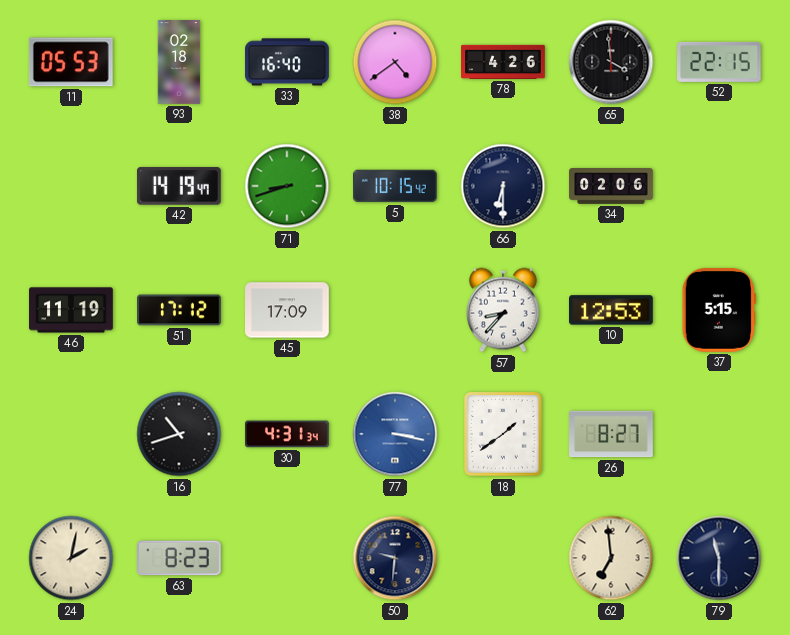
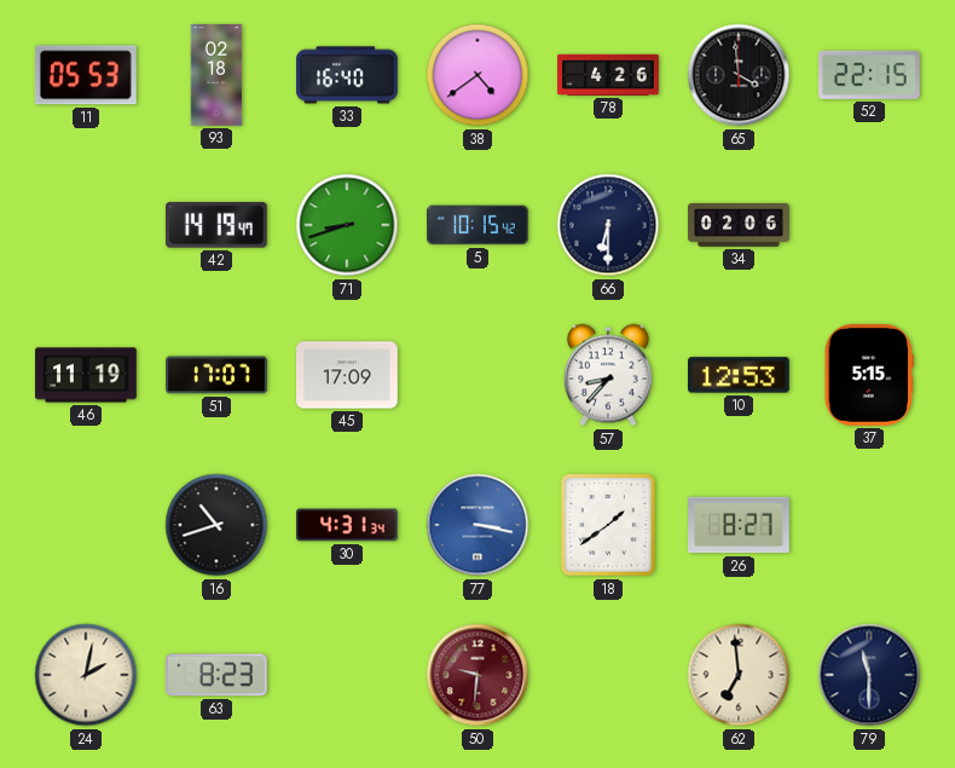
51: 17:12 -> 17:07
50 dial: navy -> burgundy
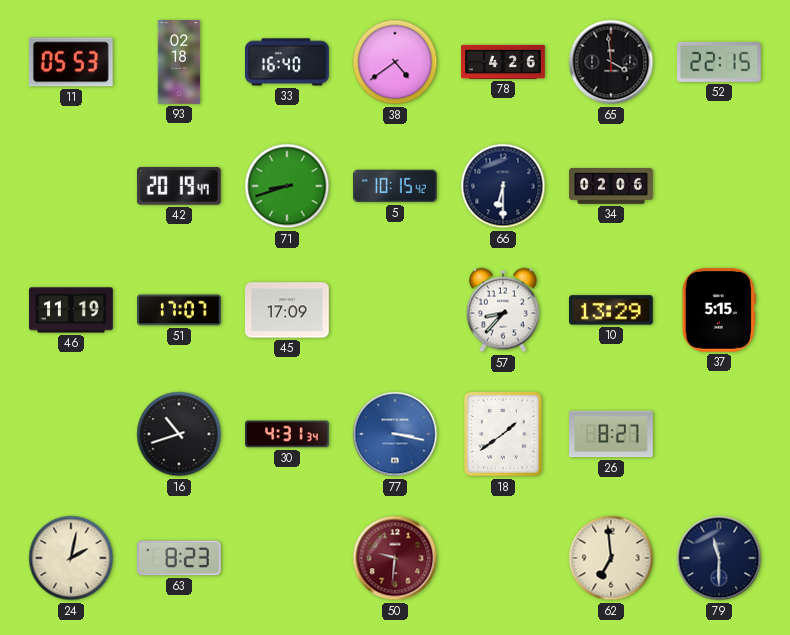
42: 14:19 -> 20:19
10: 12:53 -> 13:29
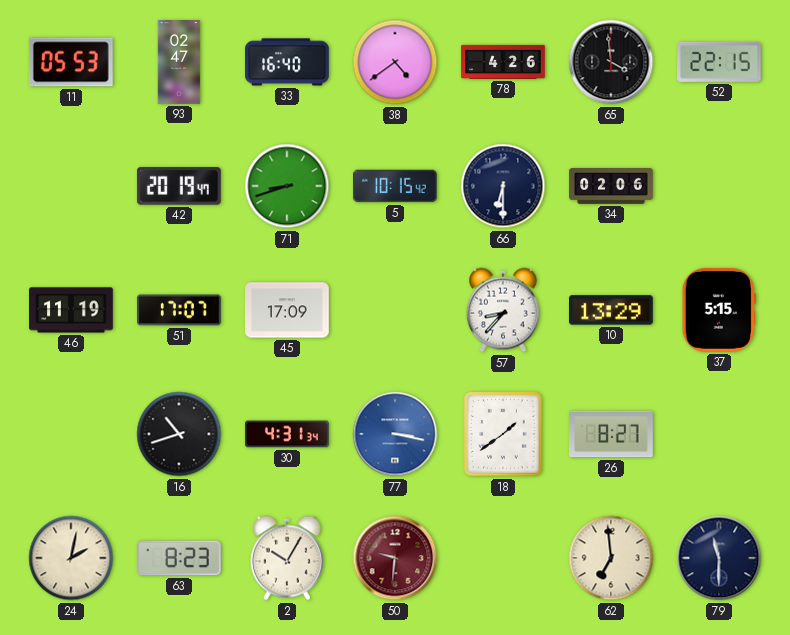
93: 02:18 -> 02:47
2: none -> 10:05
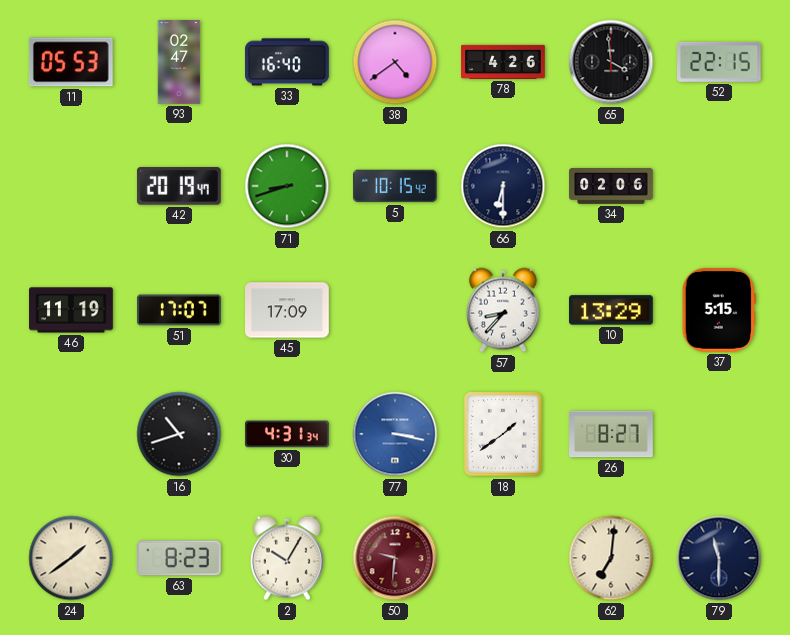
24: 2:02 -> 1:39
62: 6:59 -> 7:01
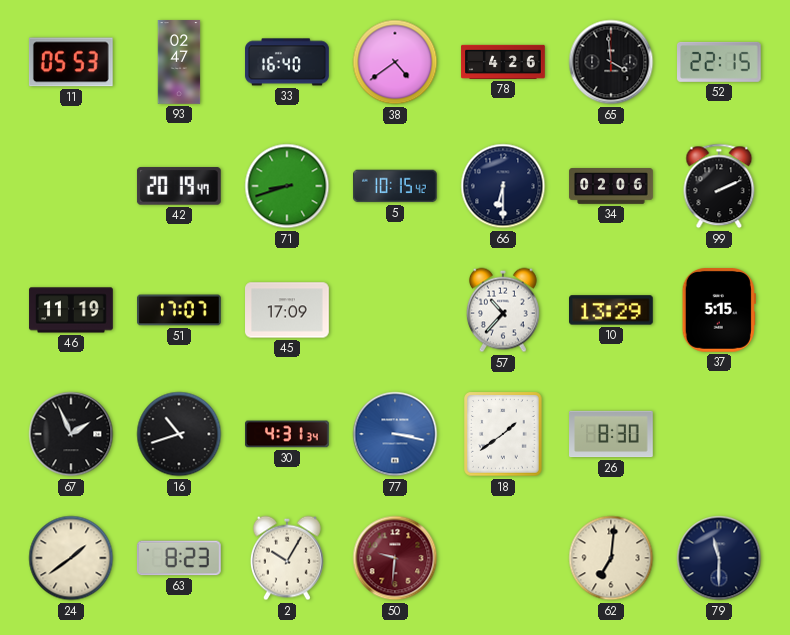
99: none -> 2:11
57: 8:37 -> 10:37
67: none -> 1:56
26: 8:27 -> 8:30
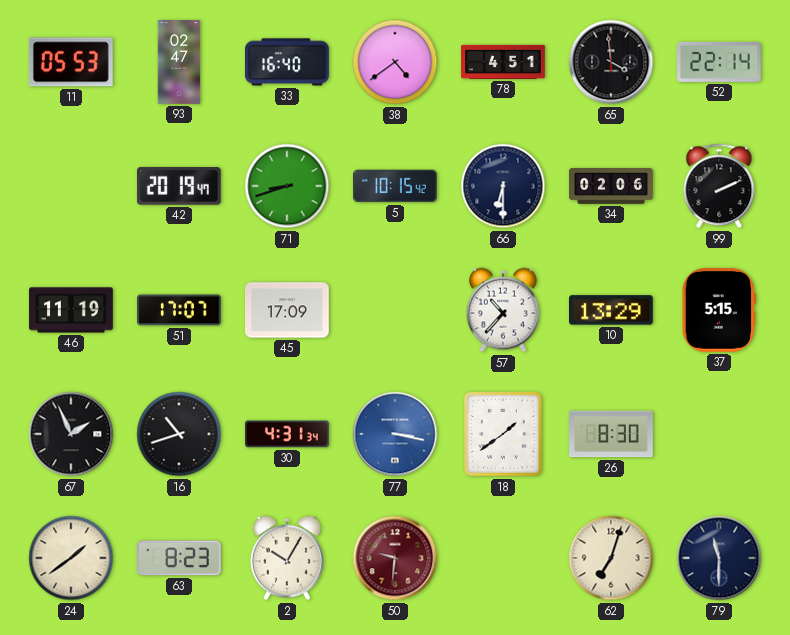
78: 4:26 -> 4:51
52: 22:15 -> 22:14
62: 7:01 -> 7:03
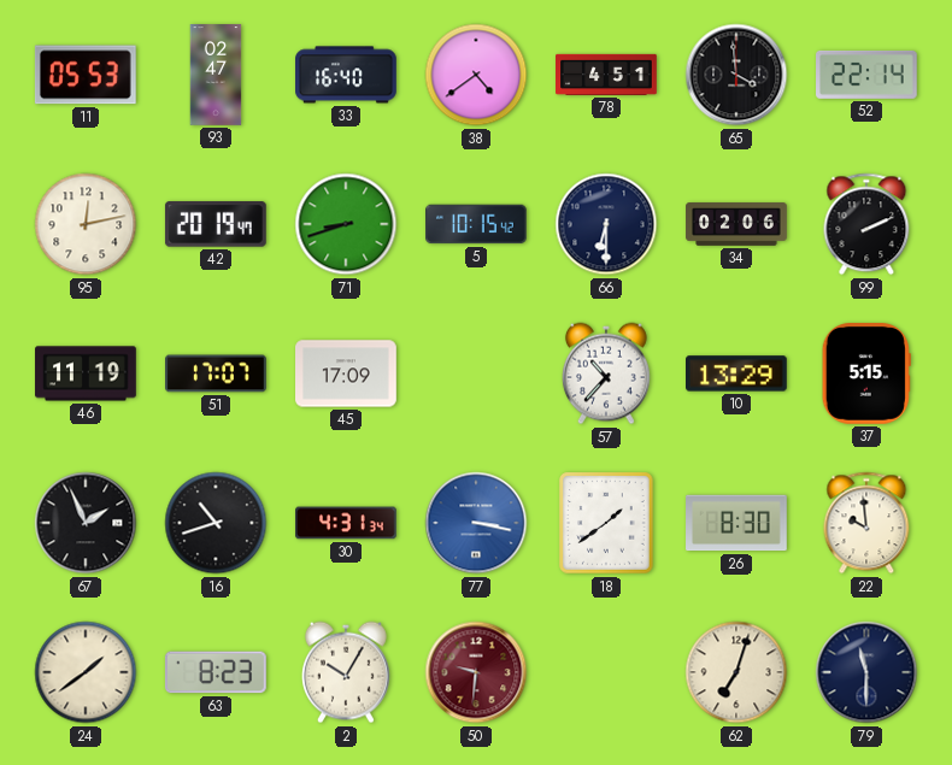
95: none -> 12:13
22: none -> 9:59
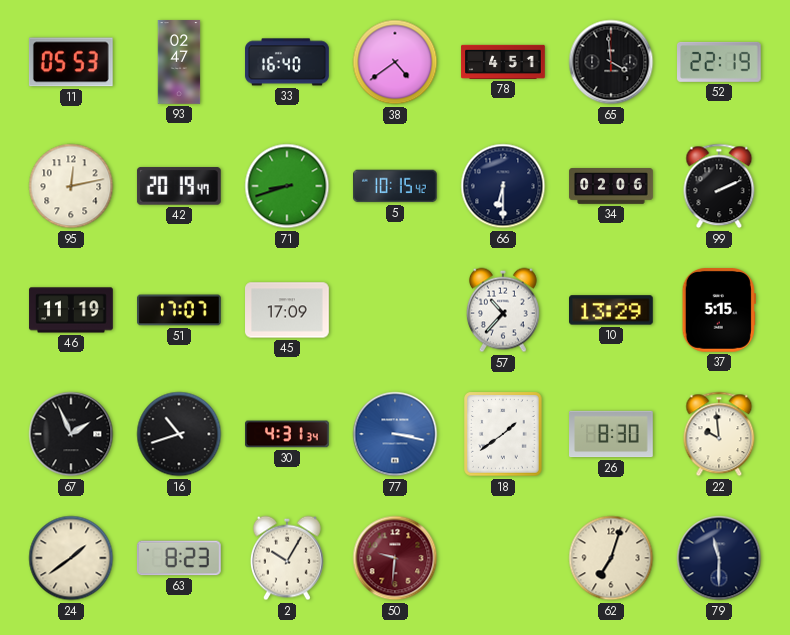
52: 22:14 -> 22:19
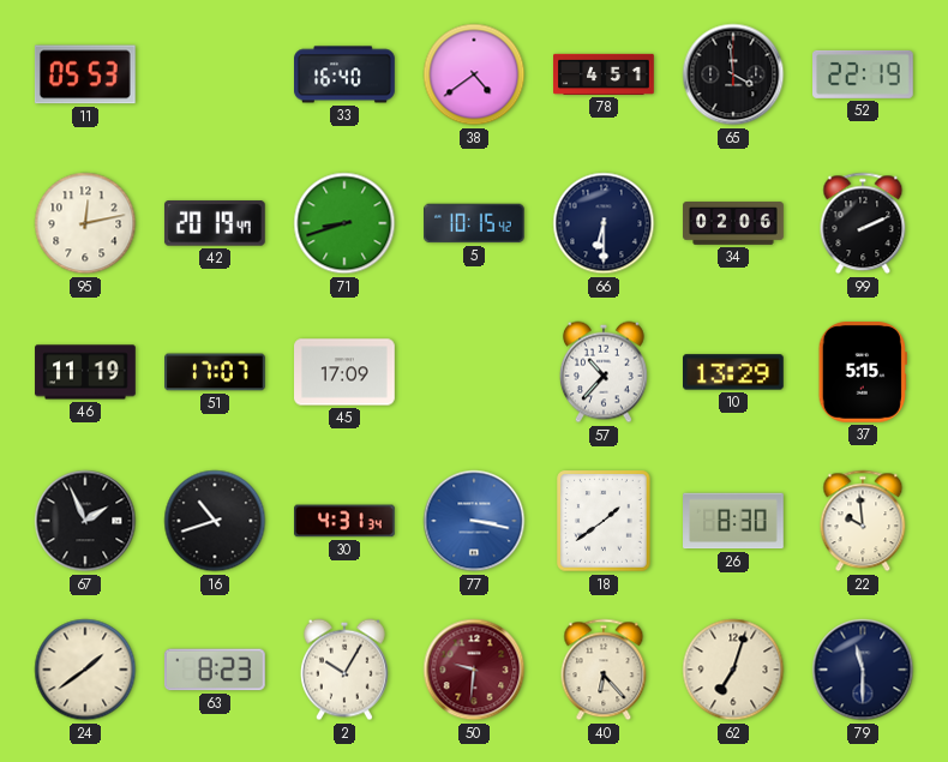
93: 02:47 -> none
40: none -> 6:23
